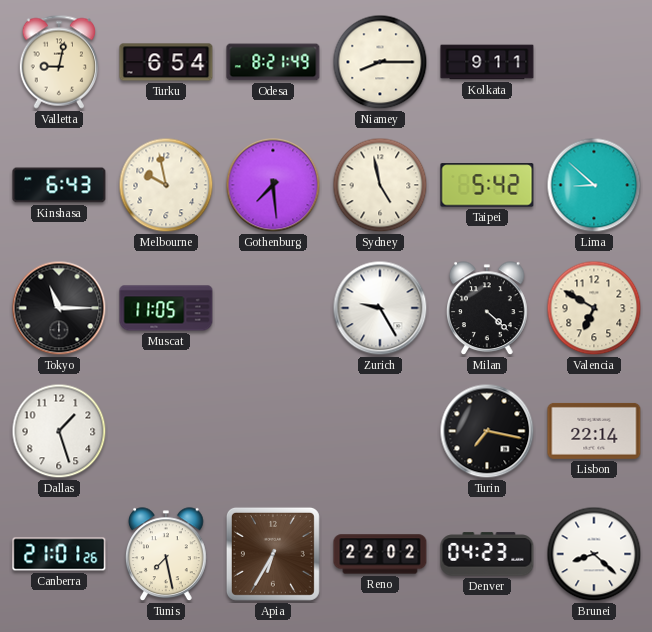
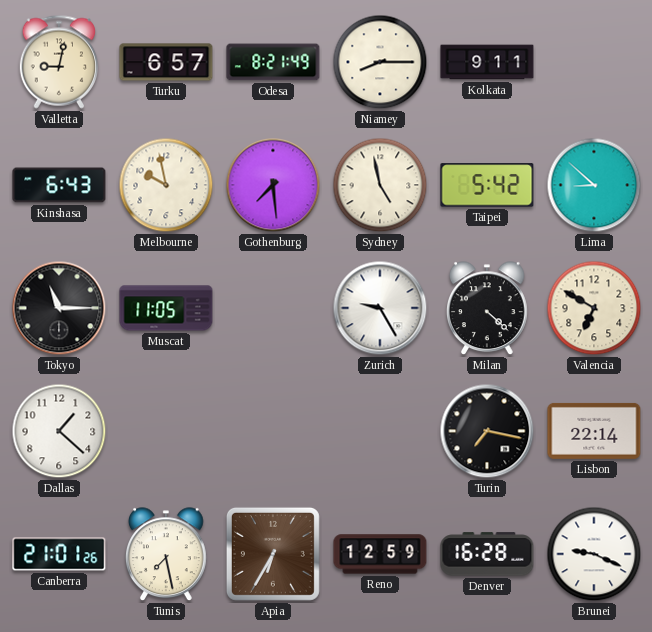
Turku: 6:54 -> 6:57
Dallas: 1:27 -> 1:22
Reno: 22:02 -> 12:59
Denver: 04:23 -> 16:28
Brunei: 8:22 -> 9:19
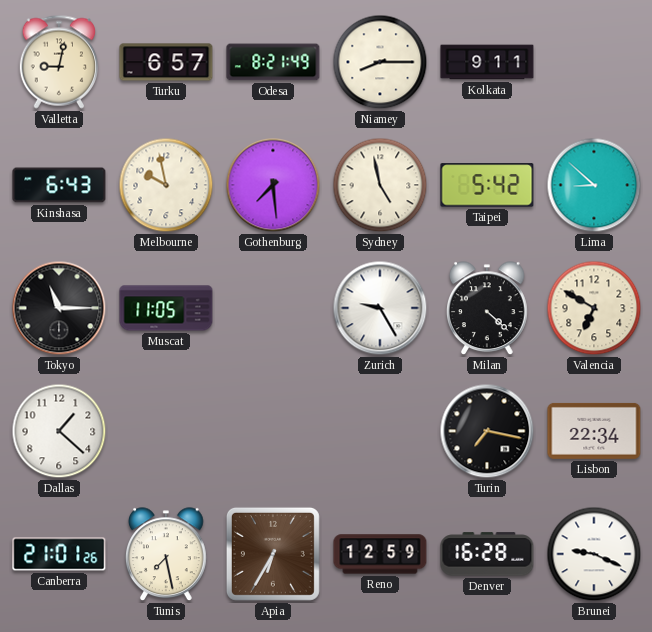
Lisbon: 22:14 -> 22:34
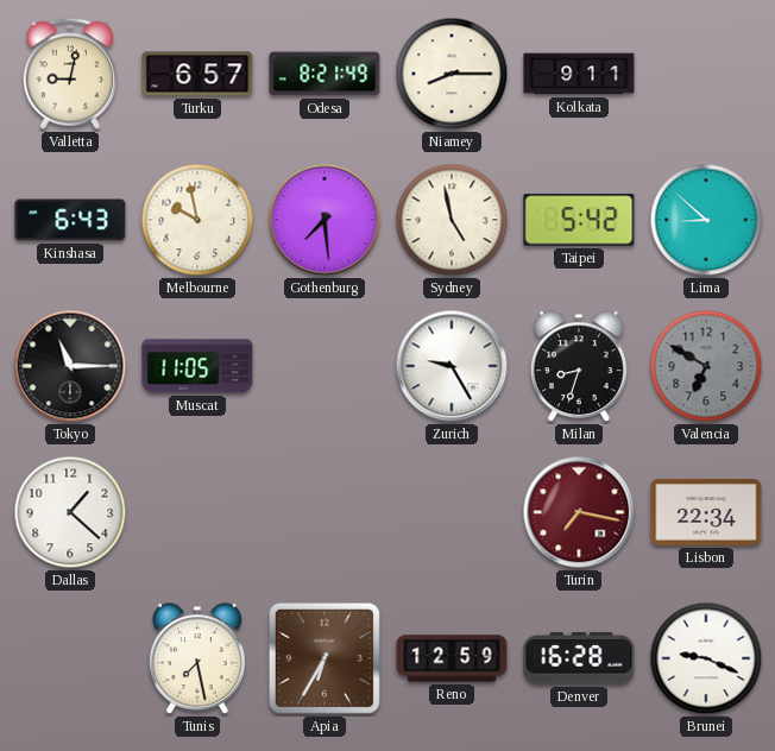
Milan: 4:22 -> 8:33
Valencia dial: cream -> grey
Turin dial: black -> burgundy
Canberra: 21:01 -> none
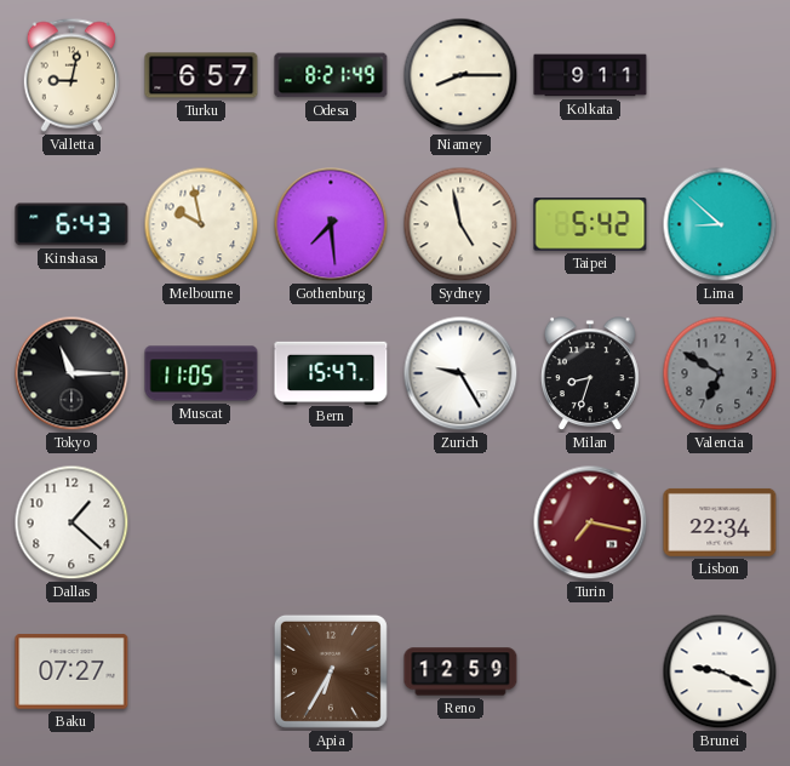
Bern: none -> 15:47
Baku: none -> 07:27
Tunis: 7:28 -> none
Denver: 16:28 -> none
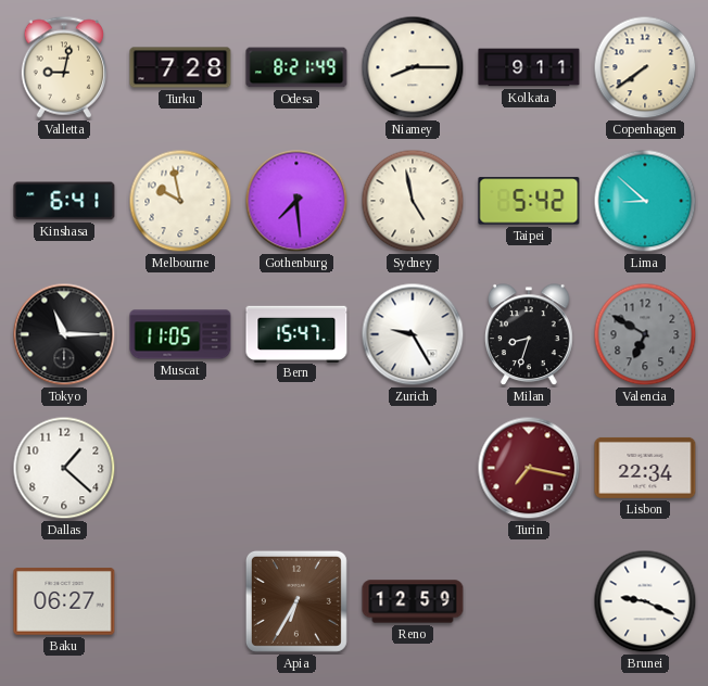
Turku: 6:57 -> 7:28
Copenhagen: none -> 7:39
Kinshasa: 6:43 -> 6:41
Baku: 07:27 -> 06:27
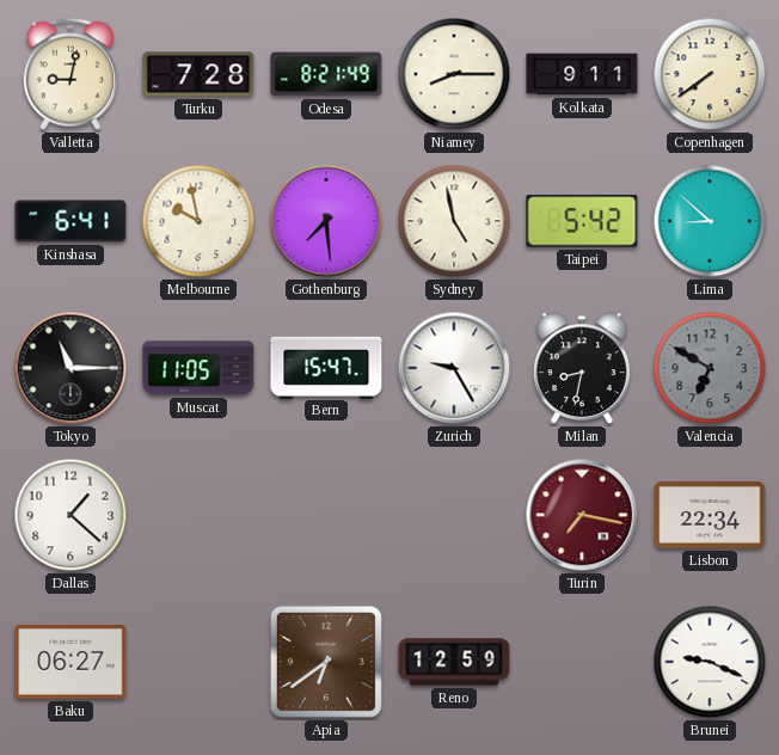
Milan: 8:33 -> 8:32
Apia: 6:35 -> 6:39
